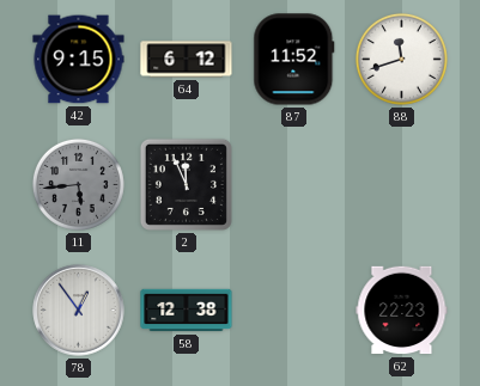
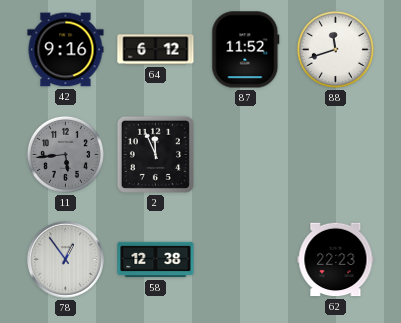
42: 9:15 -> 9:16
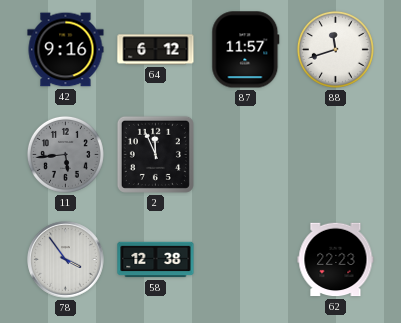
87: 11:52 -> 11:57
78: 12:54 -> 3:54
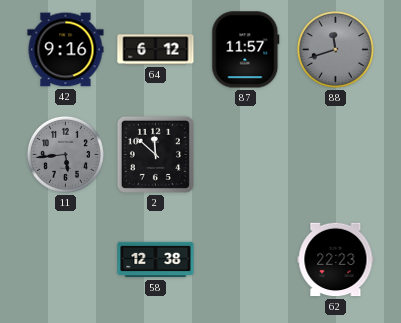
88 dial: white -> grey
2: 11:56 -> 11:52
78: 3:54 -> none
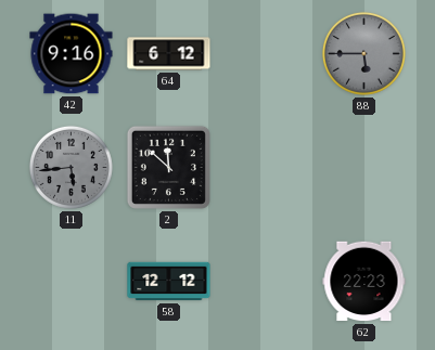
87: 11:57 -> none
88: 11:42 -> 5:45
58: 12:38 -> 12:12
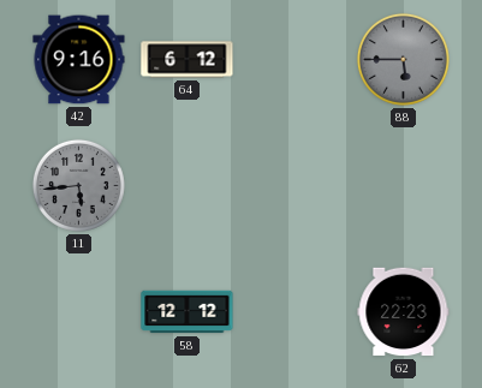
2: 11:52 -> none
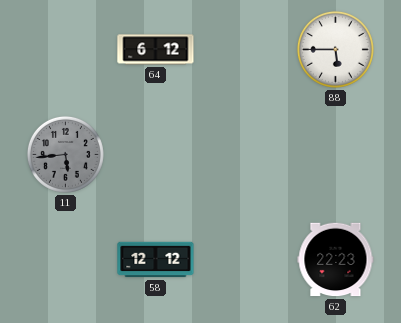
42: 9:16 -> none
88 dial: grey -> white
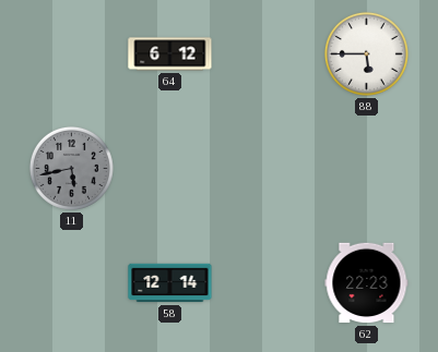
11: 5:44 -> 5:43
58: 12:12 -> 12:14
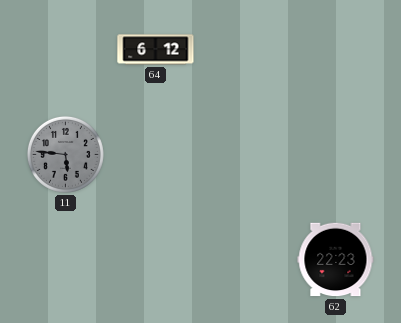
88: 5:45 -> none
11: 5:43 -> 5:46
58: 12:14 -> none
